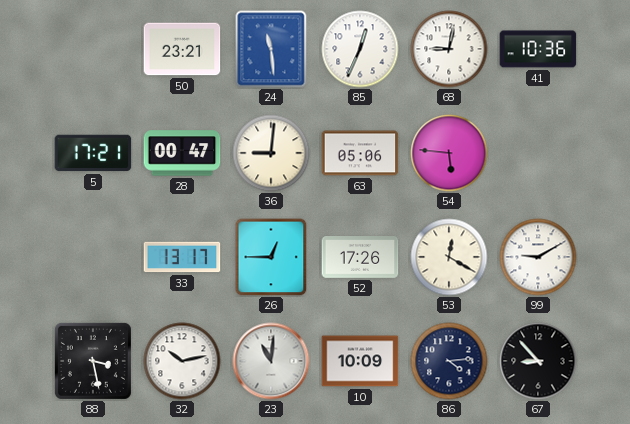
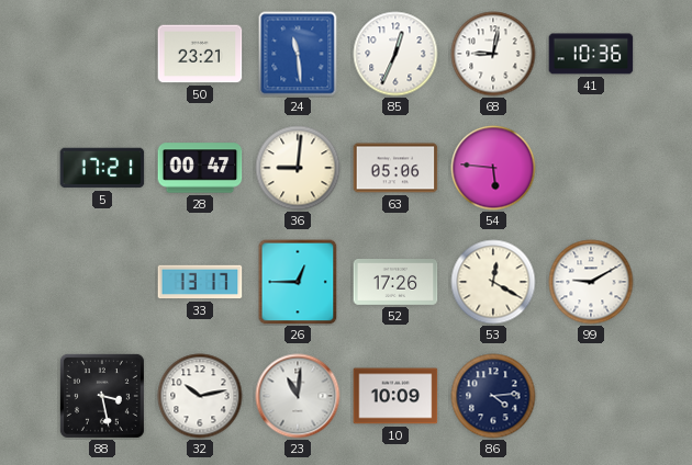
67: 8:53 -> none
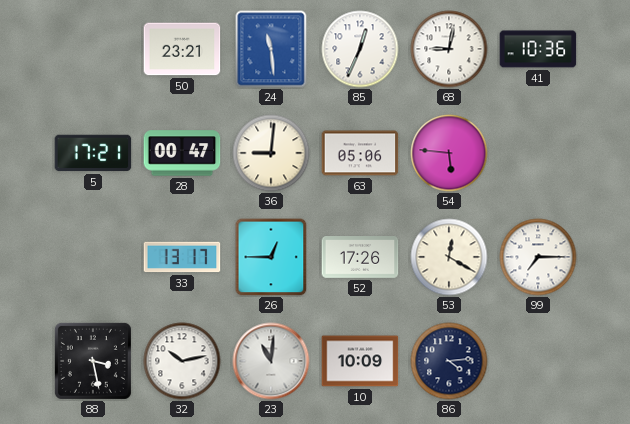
99: 9:10 -> 7:15
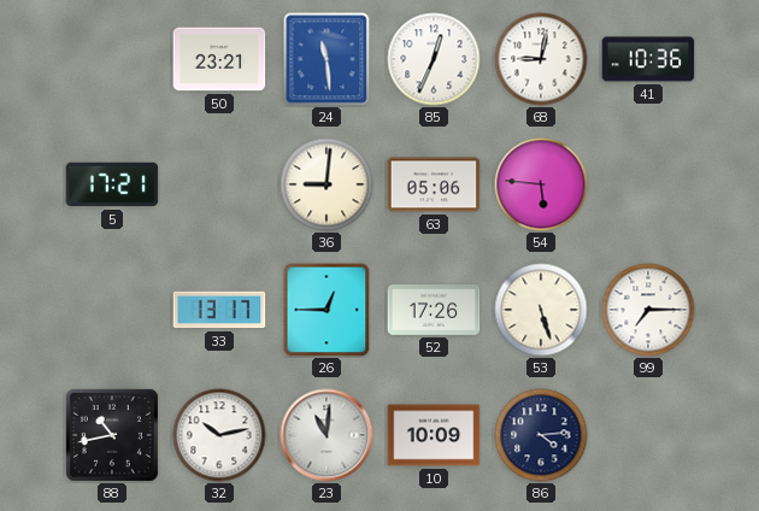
28: 00:47 -> none
53: 12:20 -> 5:27
88: 3:28 -> 10:43
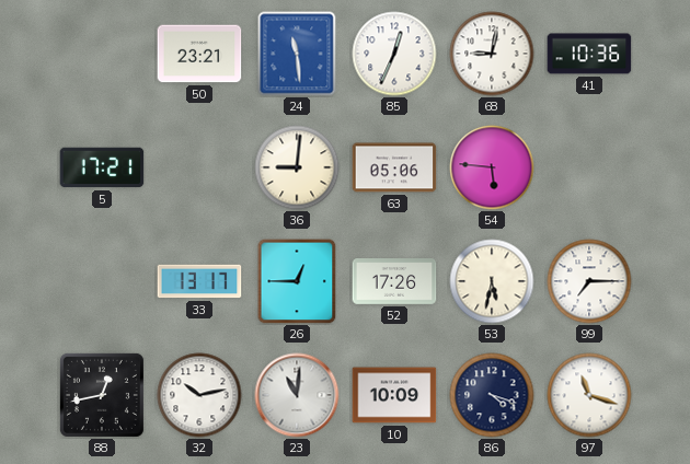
53: 5:27 -> 5:32
88: 10:43 -> 12:43
86: 4:14 -> 4:18
97: none -> 11:18
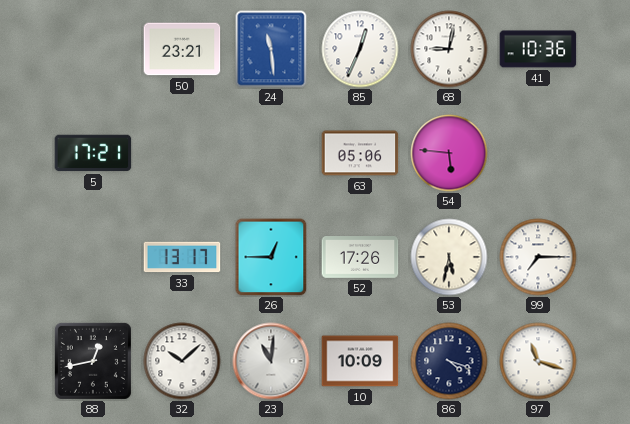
36: 9:01 -> none
32: 10:13 -> 10:08
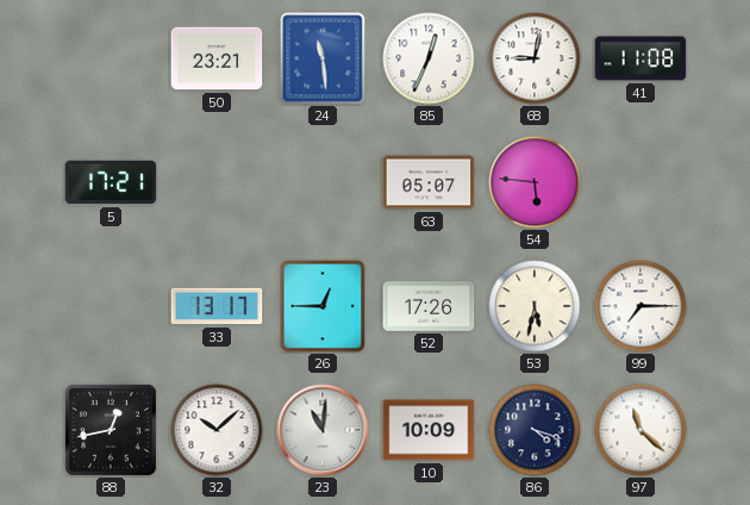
41: 10:36 -> 11:08
63: 05:06 -> 05:07
97: 11:18 -> 11:22
